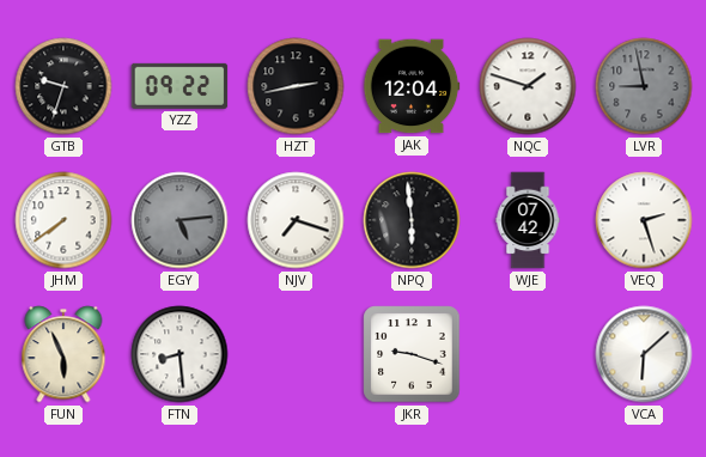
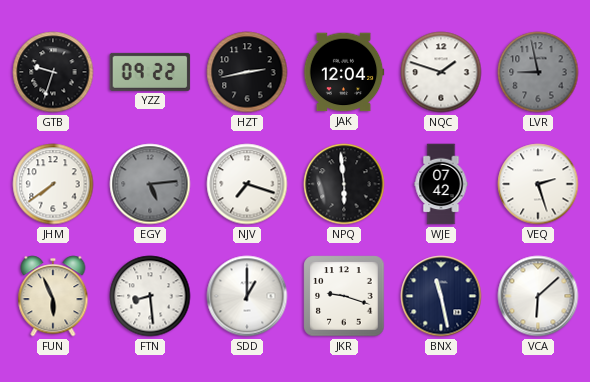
SDD: none -> 1:00
BNX: none -> 11:28
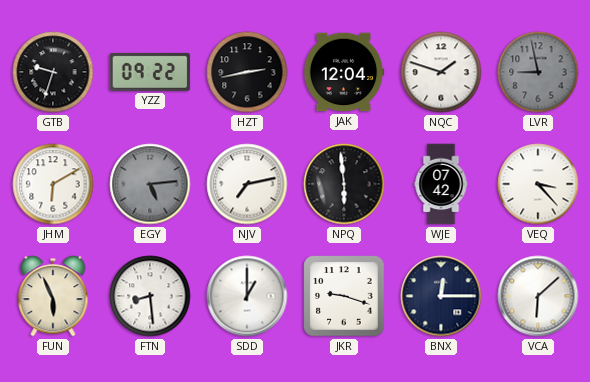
JHM: 7:39 -> 6:10
NJV: 7:18 -> 7:13
VEQ: 2:27 -> 3:23
BNX: 11:28 -> 12:15
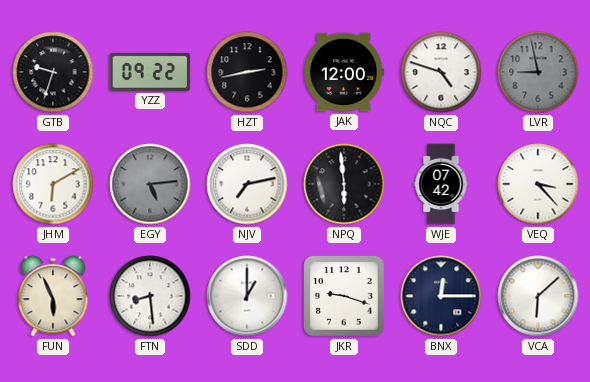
JAK: 12:04 -> 12:00
NQC: 1:48 -> 4:48
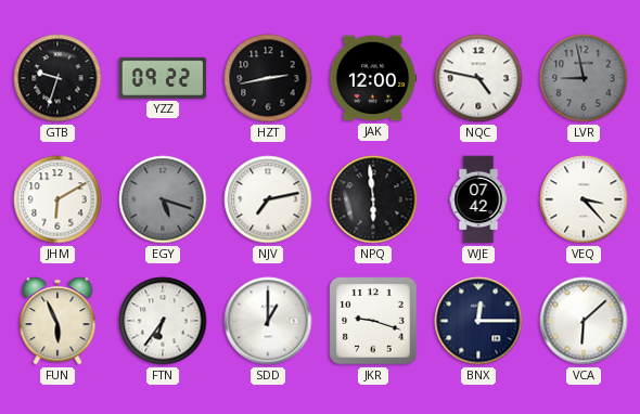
NQC: 4:48 -> 4:47
EGY: 5:14 -> 5:18
FTN: 8:29 -> 6:36
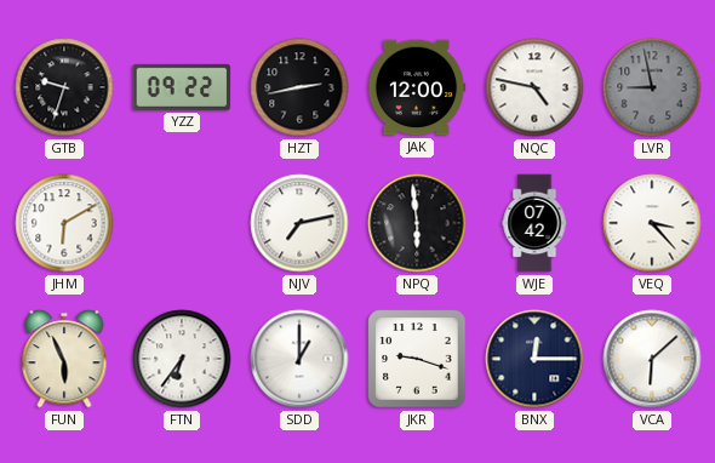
EGY: 5:18 -> none
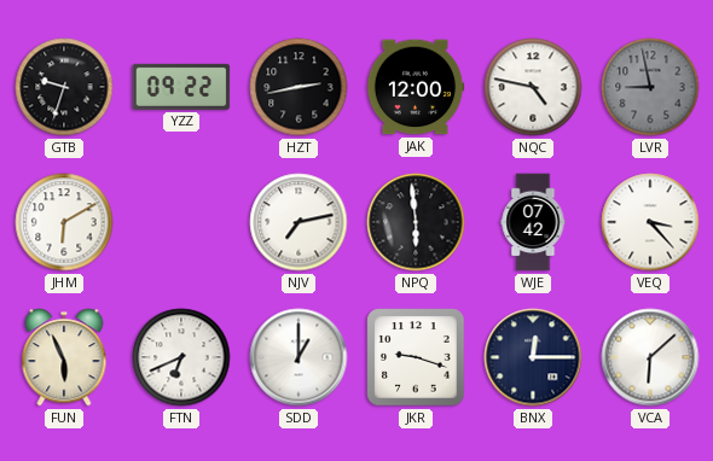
FTN: 6:36 -> 6:41
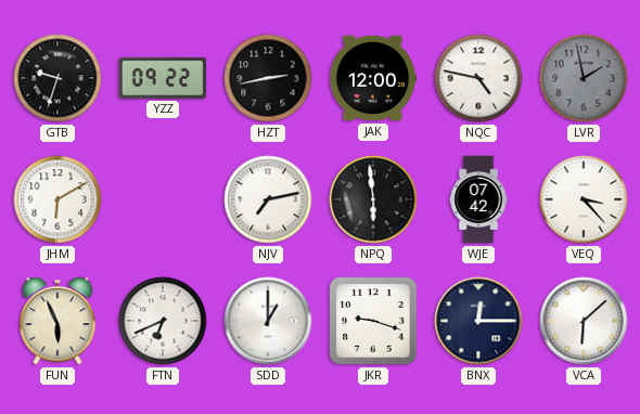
LVR: 8:58 -> 1:58
